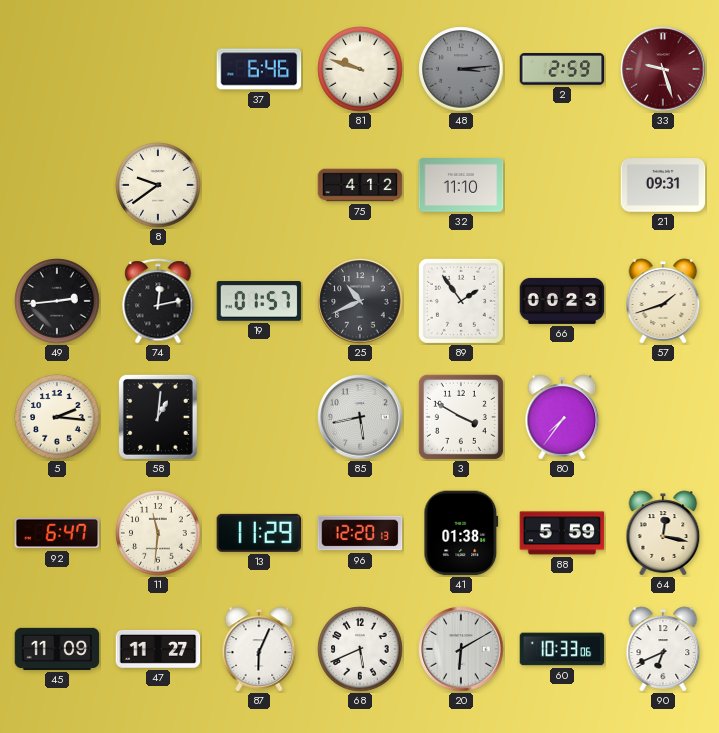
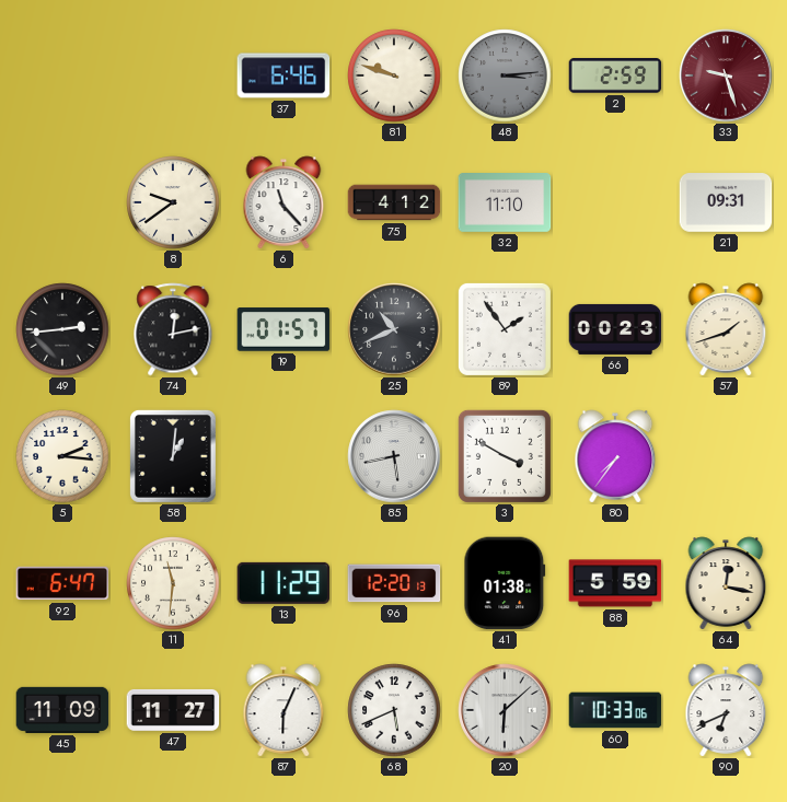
6: none -> 11:23
20: 6:10 -> 6:08
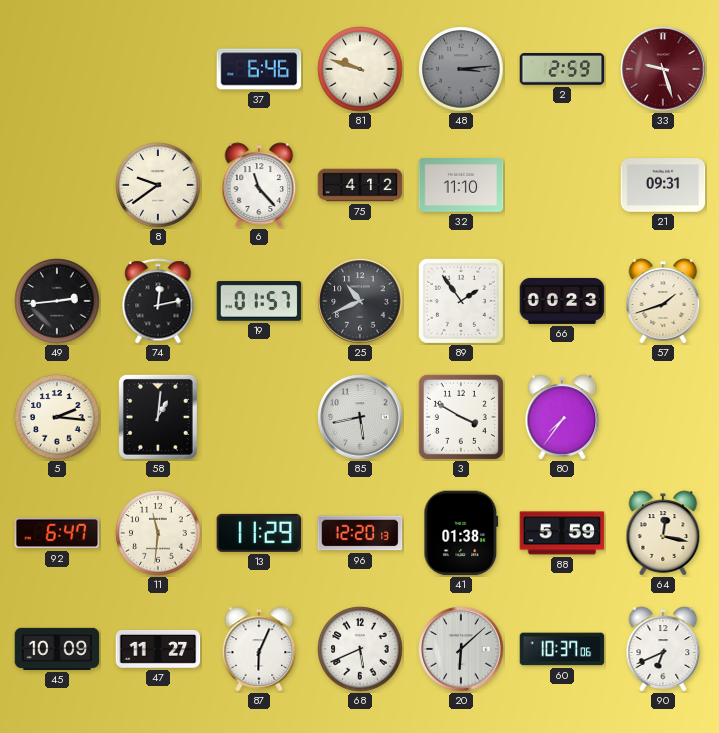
45: 11:09 -> 10:09
60: 10:33 -> 10:37
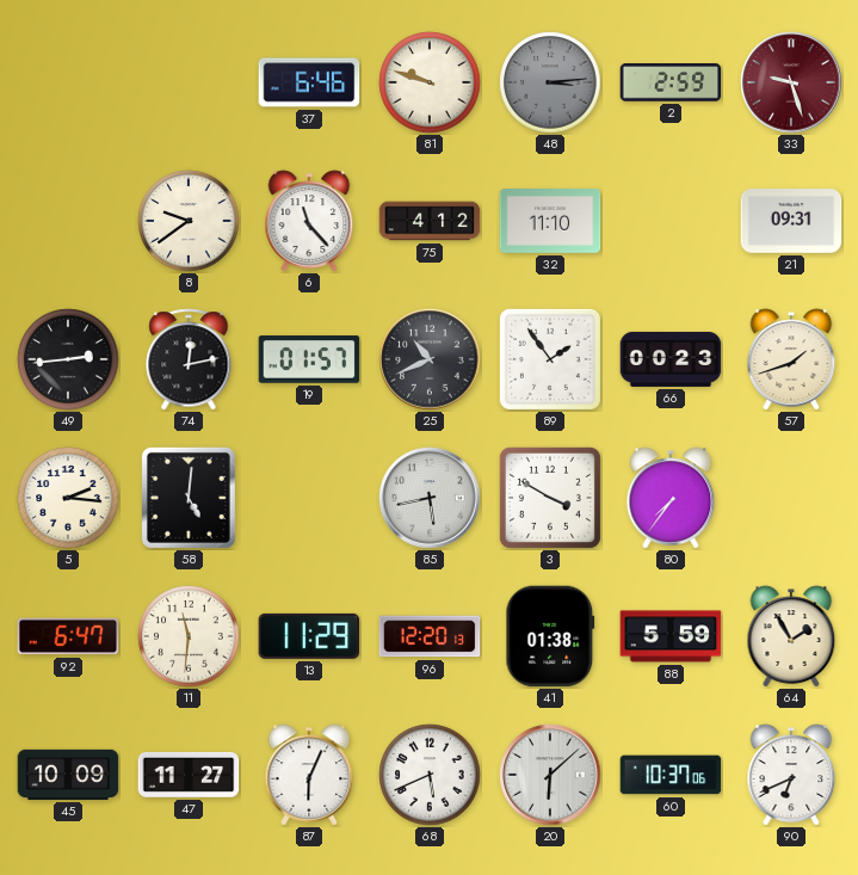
58: 1:01 -> 5:01
64: 12:17 -> 1:55
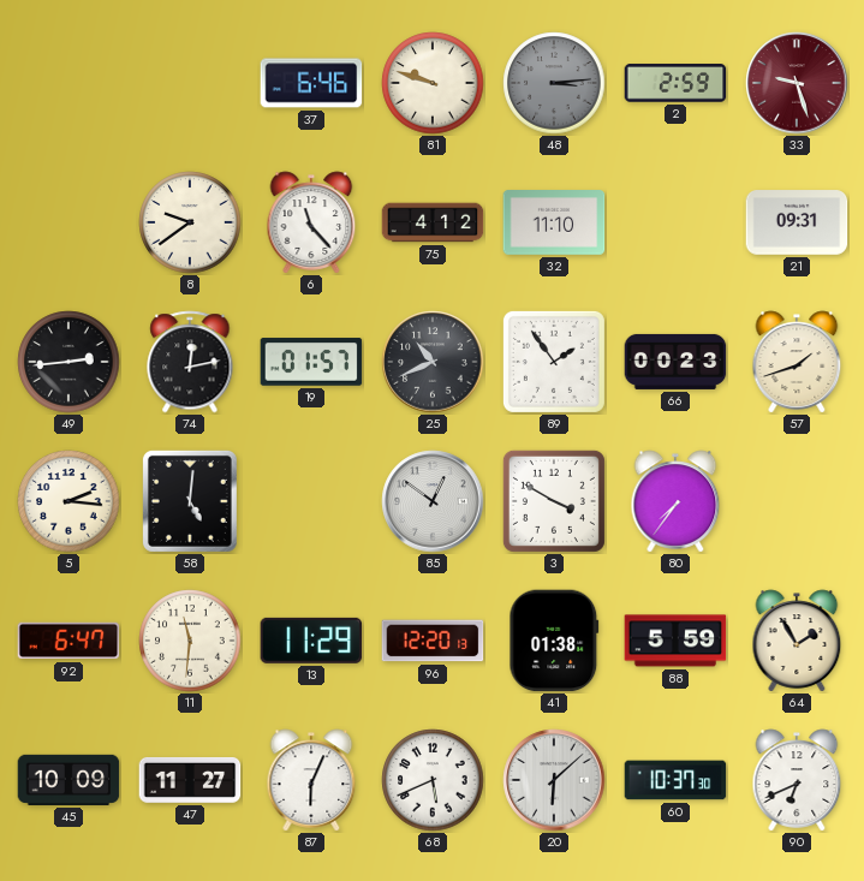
85: 5:43 -> 12:51
60: 10:37:06 -> 10:37:30
